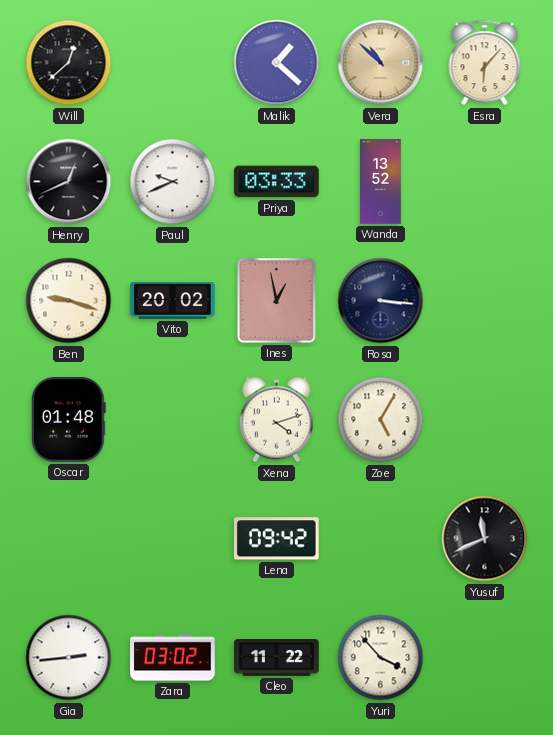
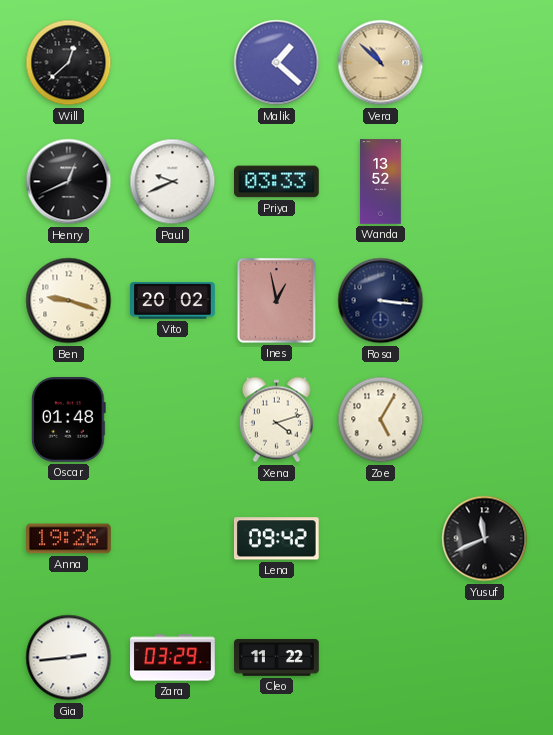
Esra: 6:07 -> none
Anna: none -> 19:26
Zara: 03:02 -> 03:29
Yuri: 3:53 -> none
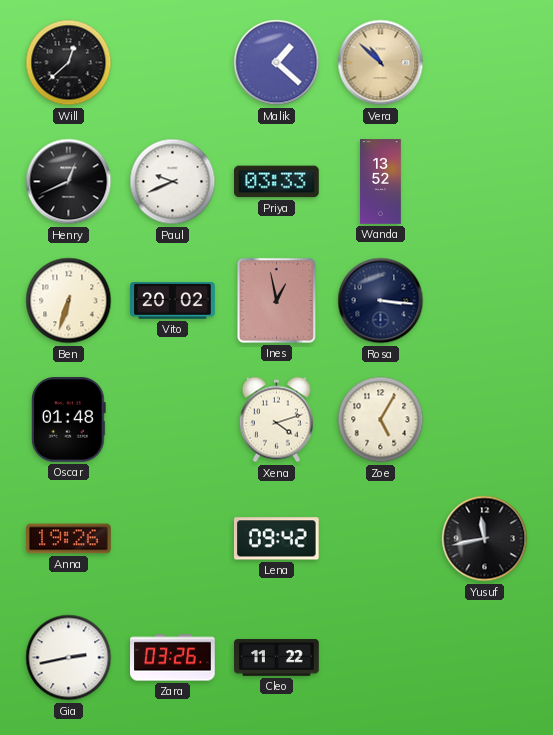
Ben: 9:18 -> 6:33
Yusuf: 11:41 -> 11:43
Gia: 2:44 -> 2:43
Zara: 03:29 -> 03:26
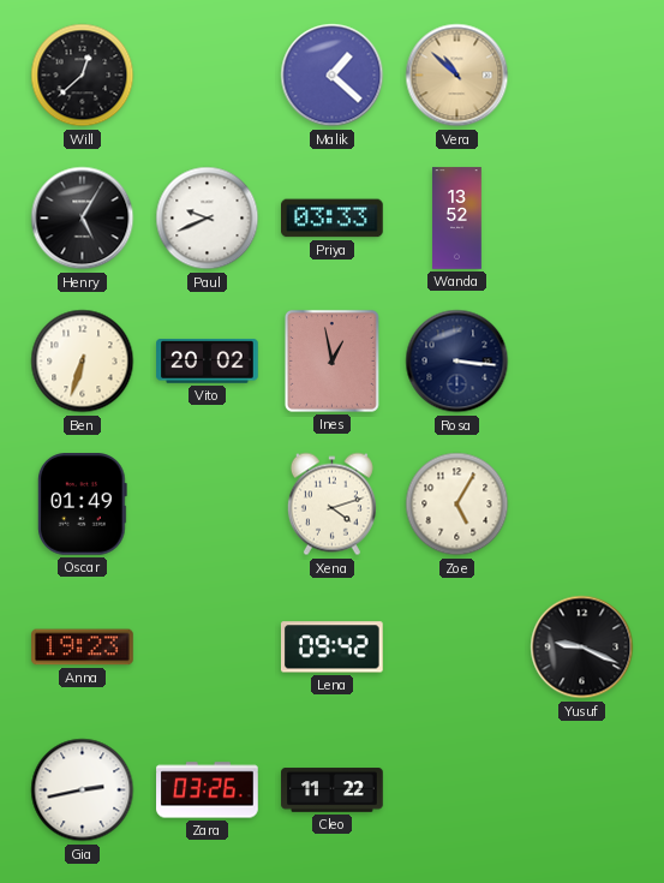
Henry: 12:41 -> 5:05
Oscar: 01:48 -> 01:49
Anna: 19:26 -> 19:23
Yusuf: 11:43 -> 9:19
